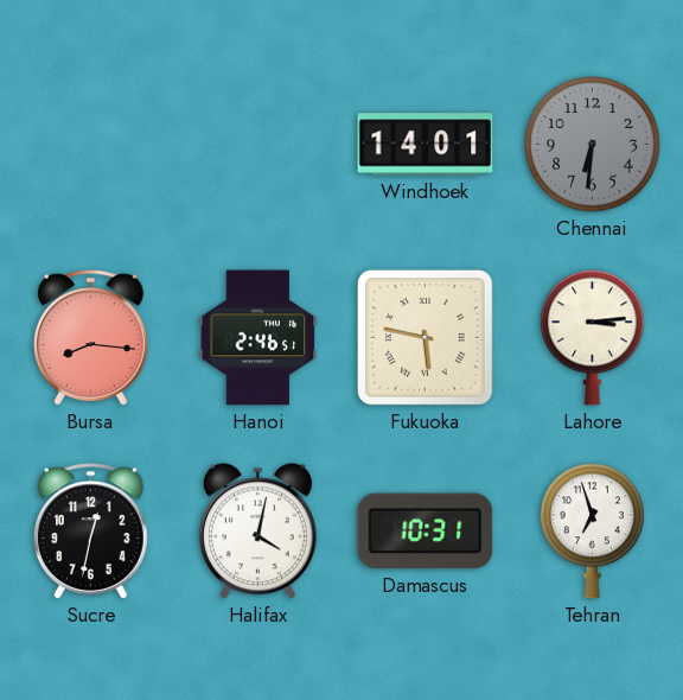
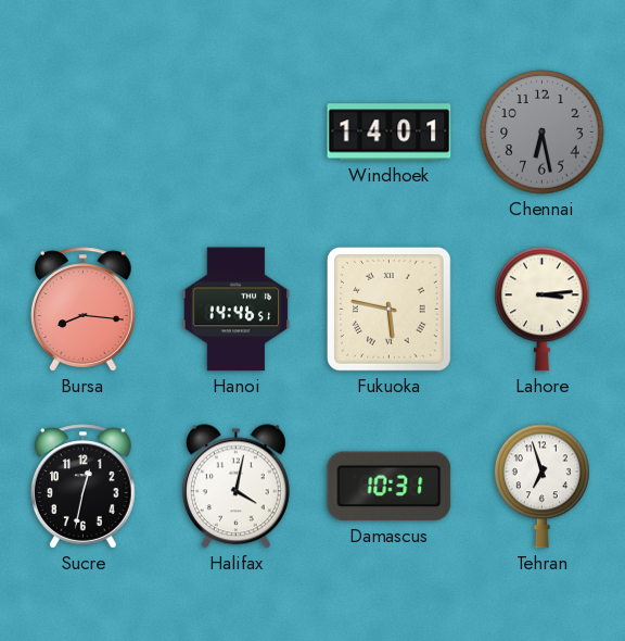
Chennai: 6:31 -> 6:28
Hanoi: 2:46 -> 14:46
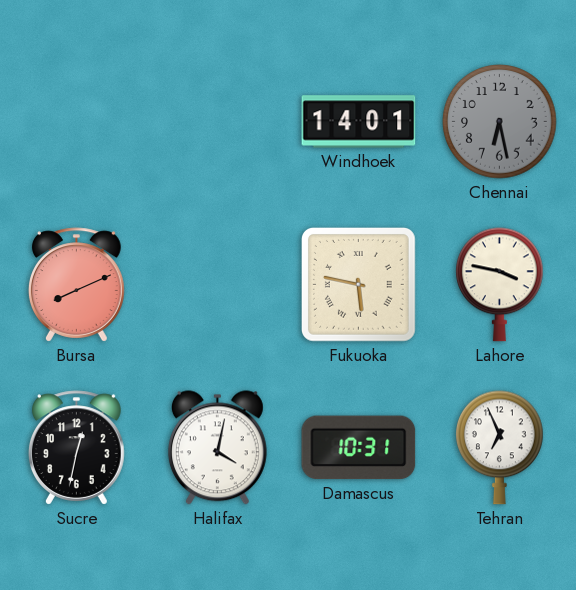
Bursa: 8:16 -> 8:11
Hanoi: 14:46 -> none
Lahore: 3:14 -> 3:47
Tehran: 6:57 -> 6:56
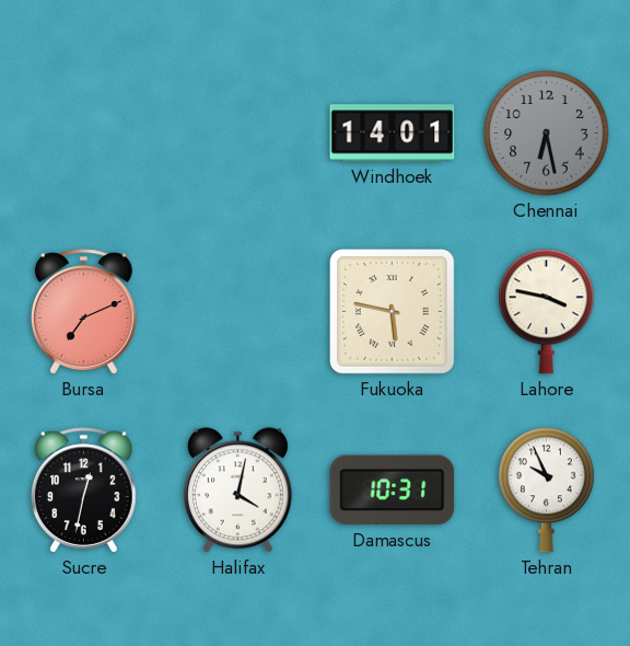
Bursa: 8:11 -> 7:11
Tehran: 6:56 -> 9:56
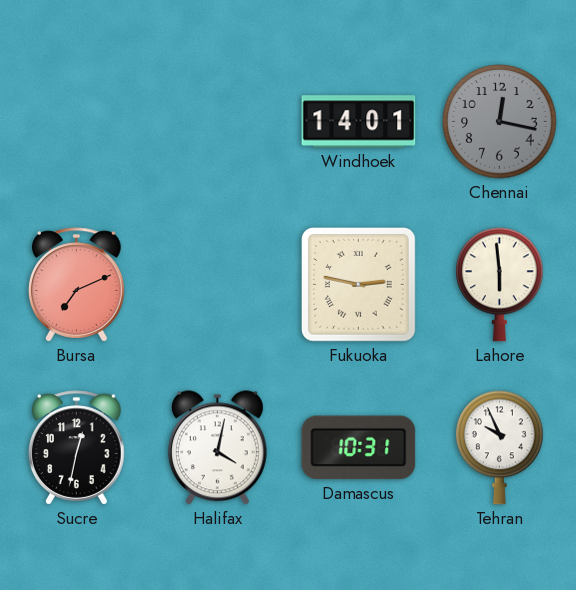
Chennai: 6:28 -> 12:17
Fukuoka: 5:47 -> 2:47
Lahore: 3:47 -> 5:59
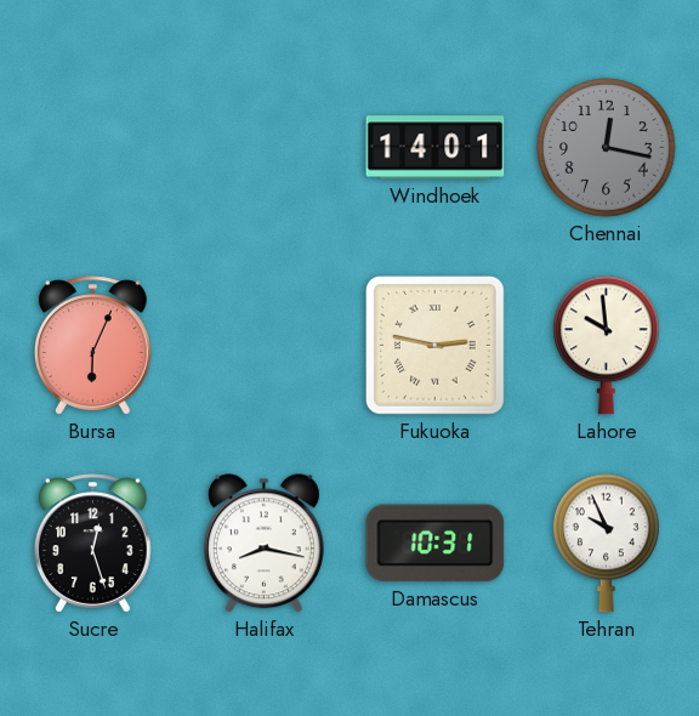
Bursa: 7:11 -> 6:04
Lahore: 5:59 -> 9:59
Sucre: 12:32 -> 12:27
Halifax: 4:02 -> 8:17
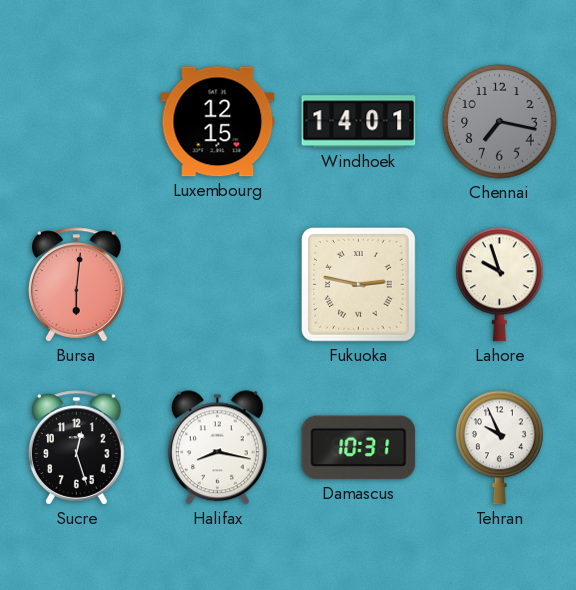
Luxembourg: none -> 12:15
Chennai: 12:17 -> 7:17
Bursa: 6:04 -> 6:01
Lahore: 9:59 -> 9:57
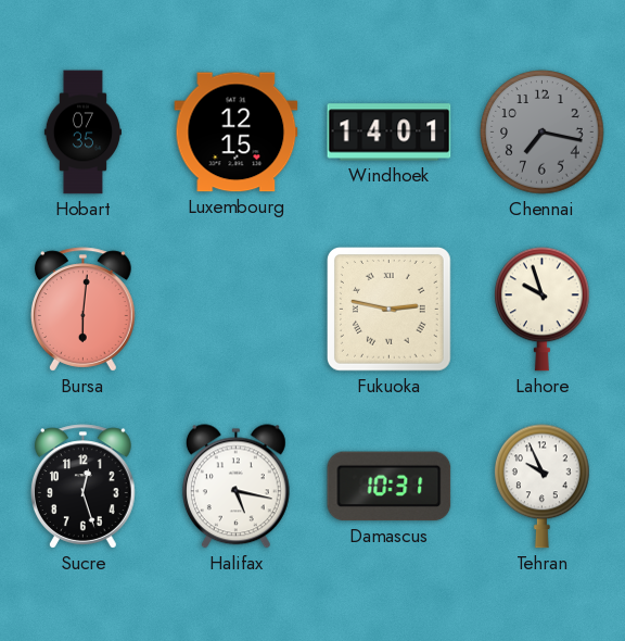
Hobart: none -> 07:35
Halifax: 8:17 -> 5:17
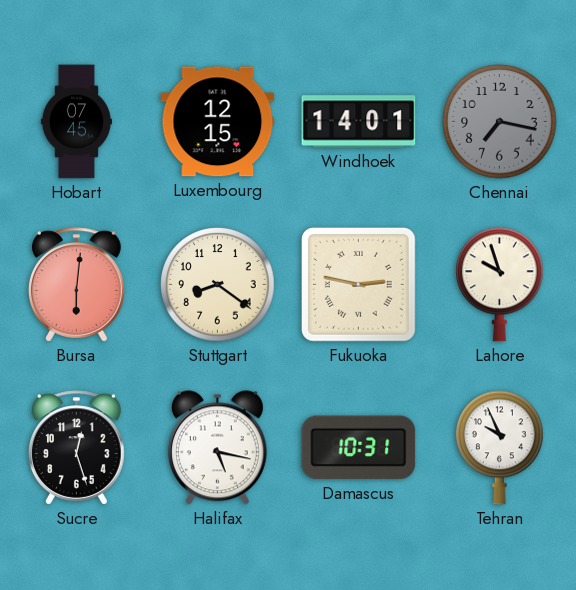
Hobart: 07:35 -> 07:45
Stuttgart: none -> 8:21
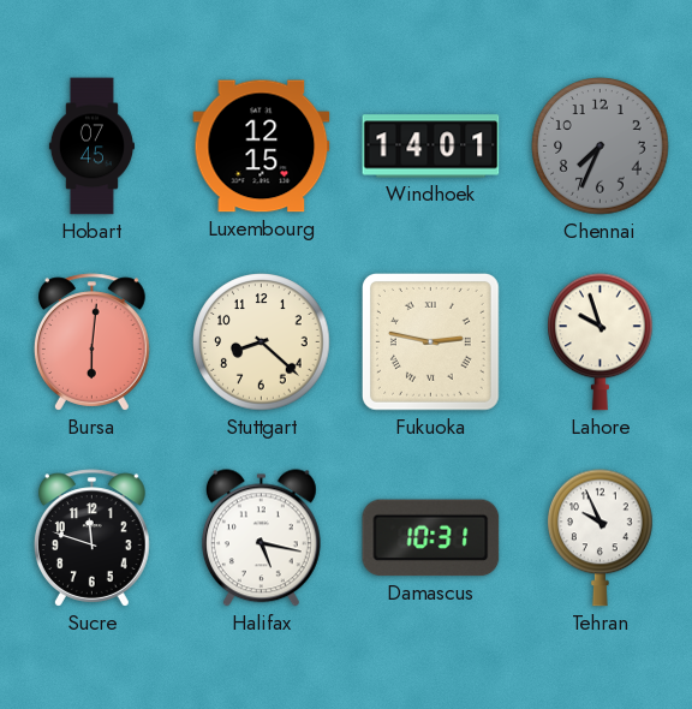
Chennai: 7:17 -> 7:34
Stuttgart: 8:21 -> 8:22
Sucre: 12:27 -> 11:48
